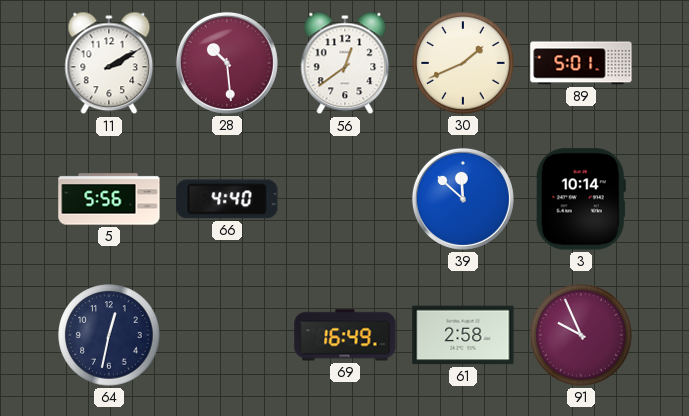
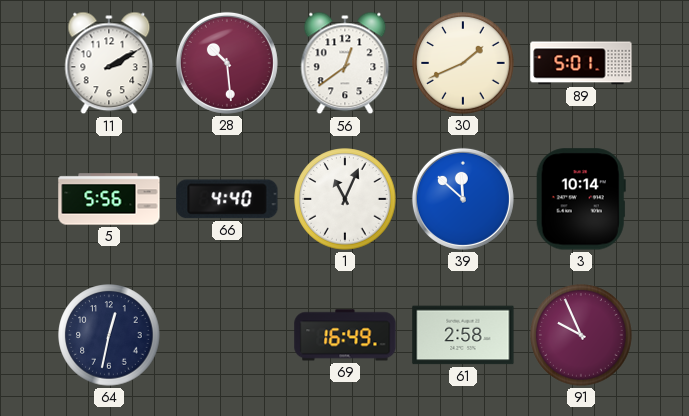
1: none -> 11:04
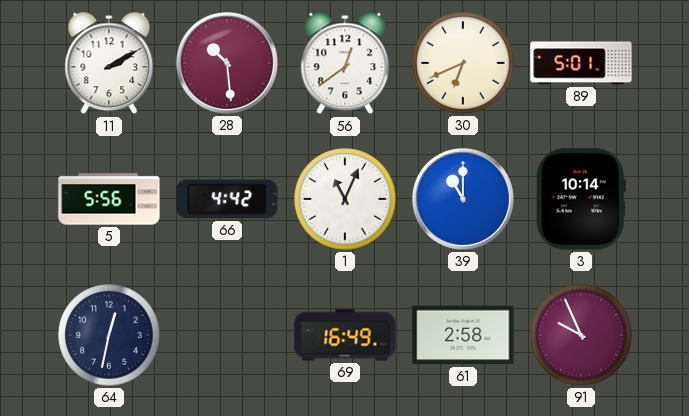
30: 1:41 -> 6:41
66: 4:40 -> 4:42
39: 11:52 -> 11:00
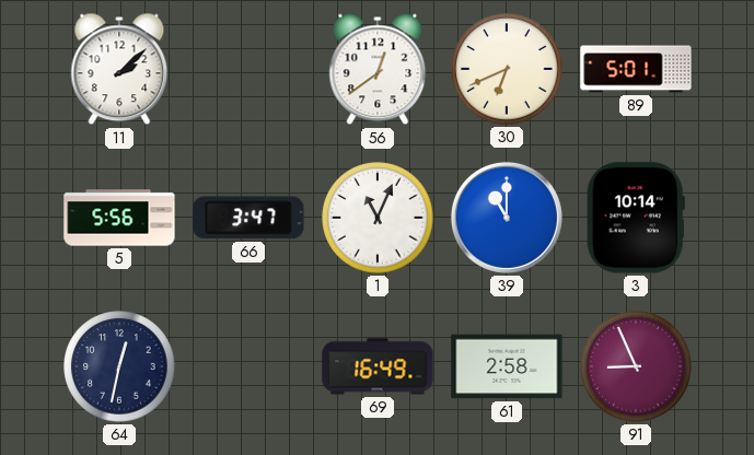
11: 2:10 -> 2:08
28: 10:29 -> none
66: 4:42 -> 3:47
91: 9:56 -> 8:56
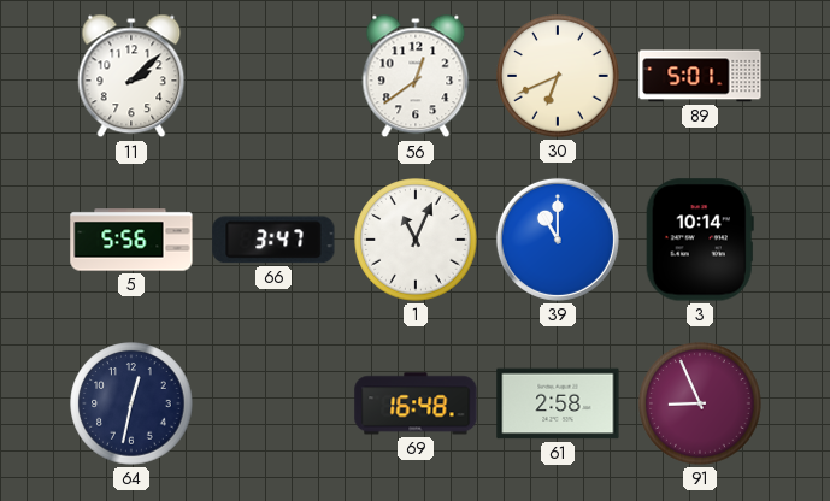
69: 16:49 -> 16:48
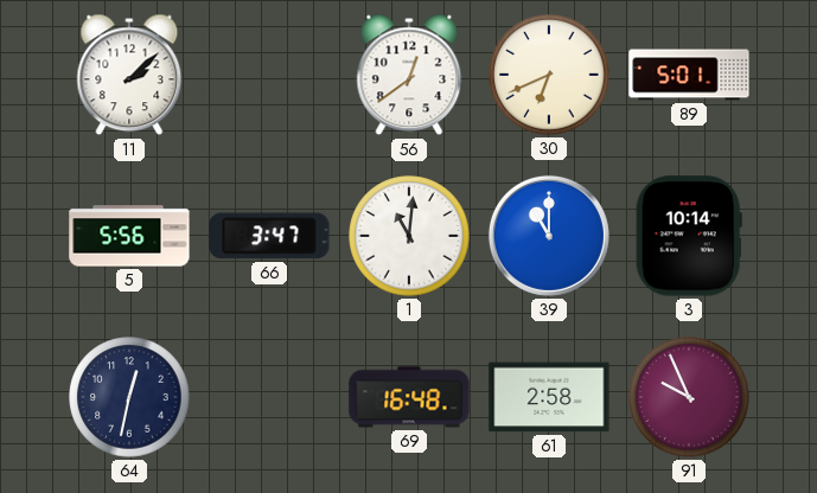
1: 11:04 -> 11:01
91: 8:56 -> 9:56
